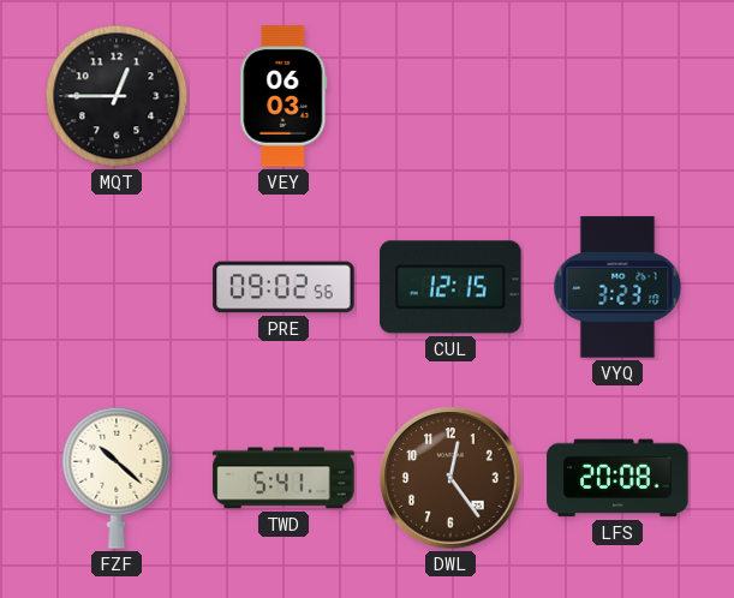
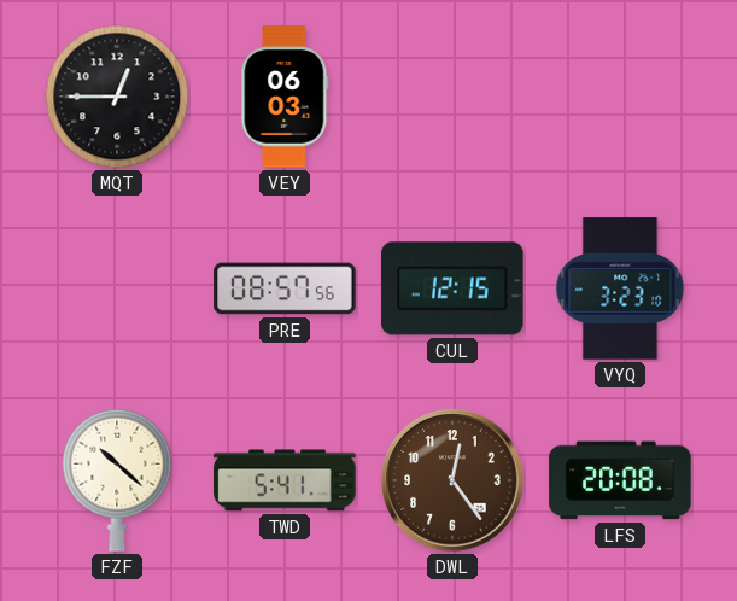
PRE: 09:02 -> 08:57
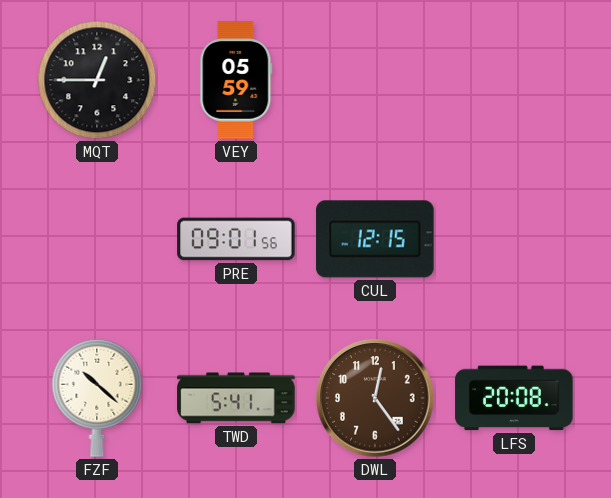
VEY: 06:03 -> 05:59
PRE: 08:57 -> 09:01
VYQ: 3:23 -> none
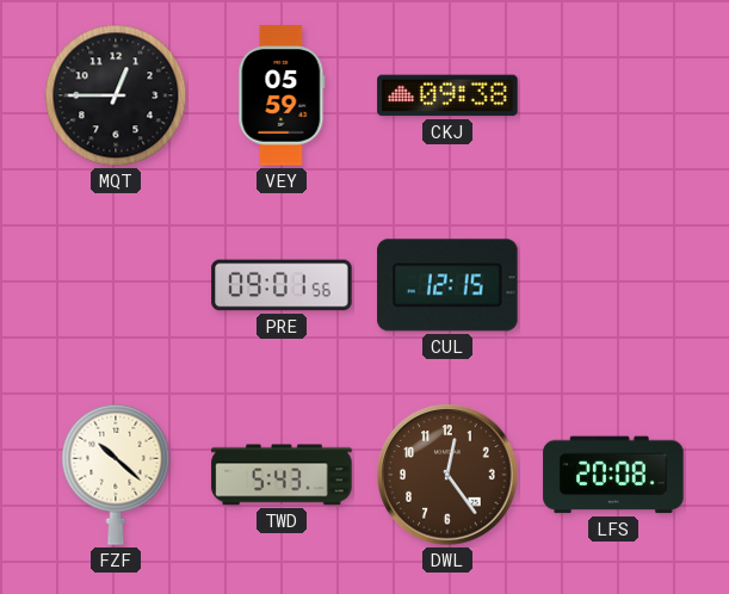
CKJ: none -> 09:38
TWD: 5:41 -> 5:43
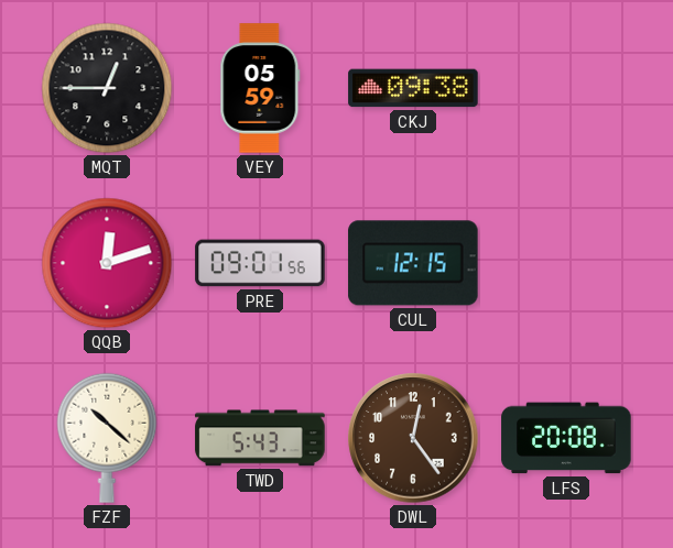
QQB: none -> 12:12
